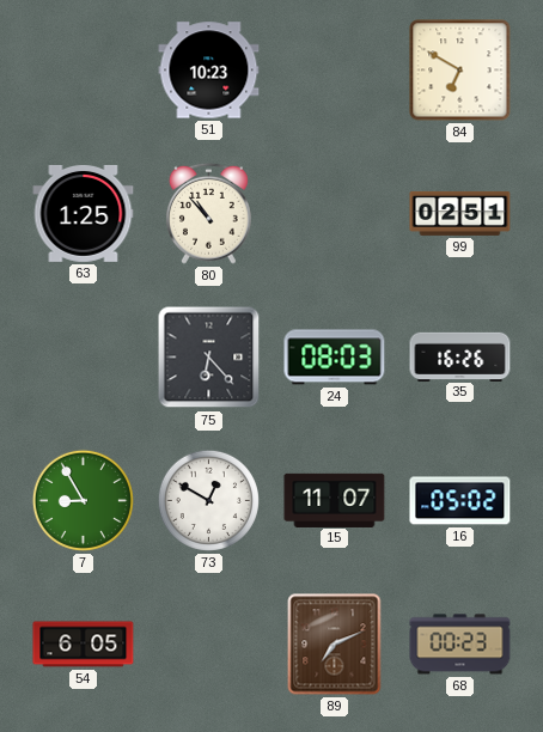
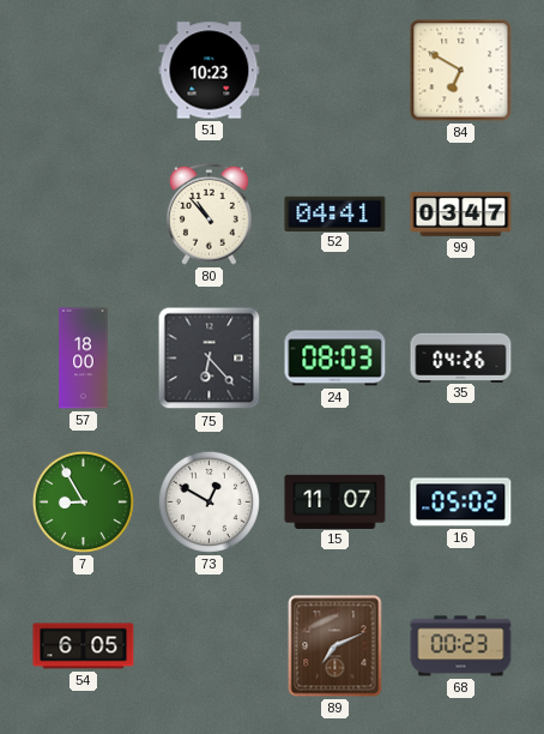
63: 1:25 -> none
52: none -> 04:41
99: 02:51 -> 03:47
57: none -> 18:00
35: 16:26 -> 04:26
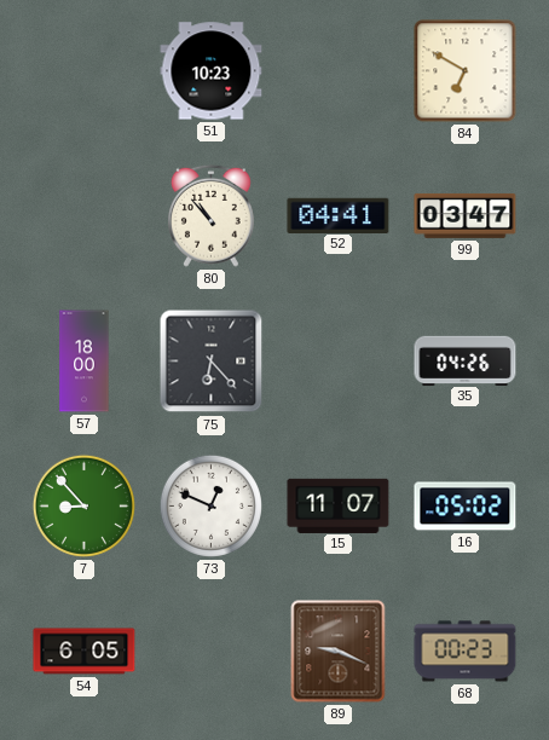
24: 08:03 -> none
7: 8:55 -> 8:53
73: 12:50 -> 12:49
89: 7:11 -> 9:19
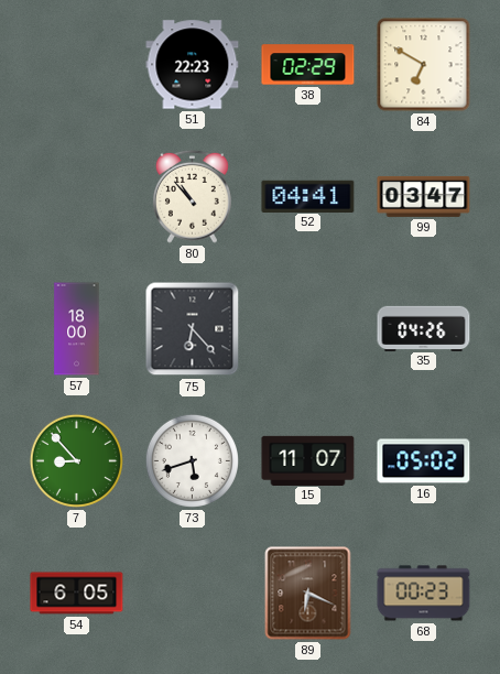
51: 10:23 -> 22:23
38: none -> 02:29
73: 12:49 -> 5:42
89: 9:19 -> 6:19
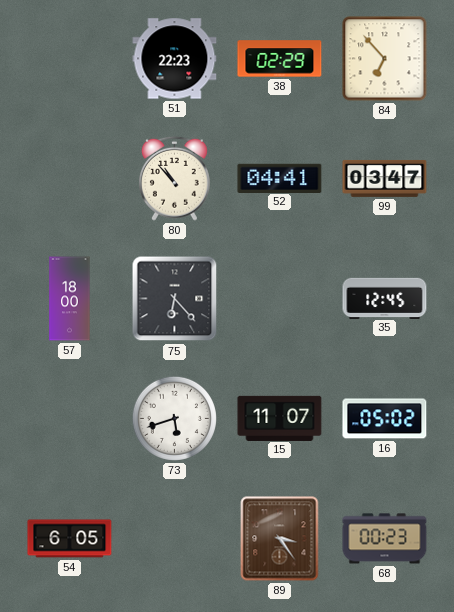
84: 6:50 -> 6:53
35: 04:26 -> 12:45
7: 8:53 -> none
89: 6:19 -> 3:24
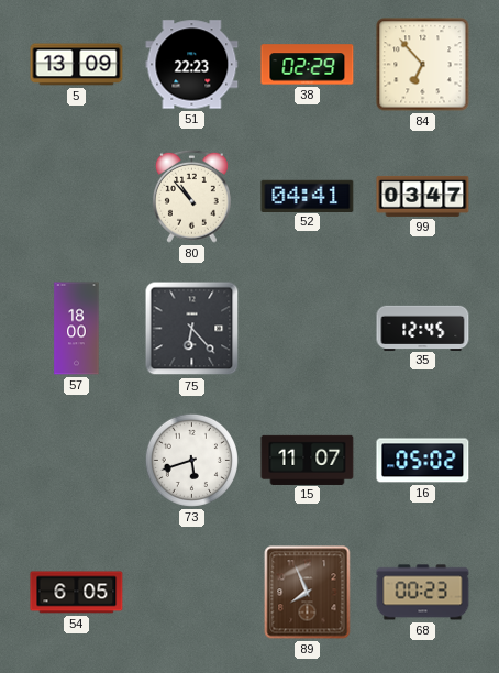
5: none -> 13:09
89: 3:24 -> 7:56
